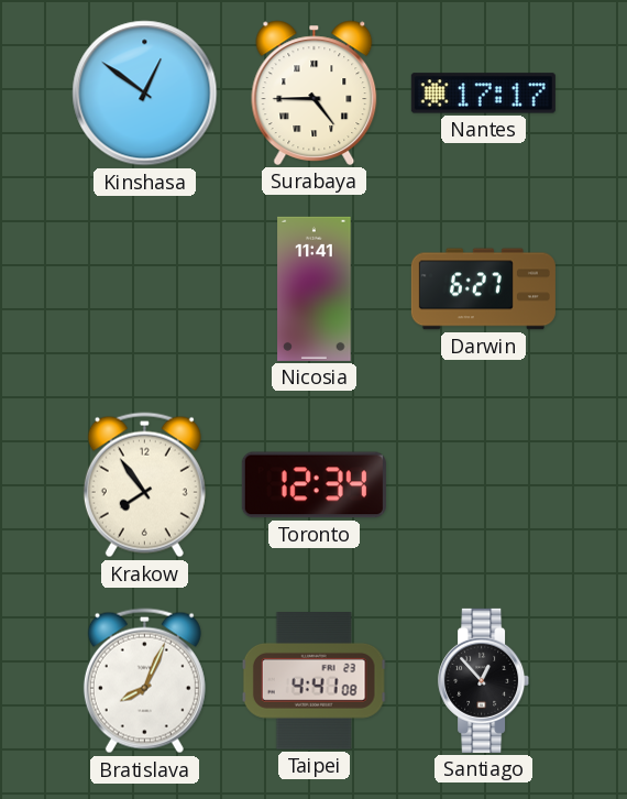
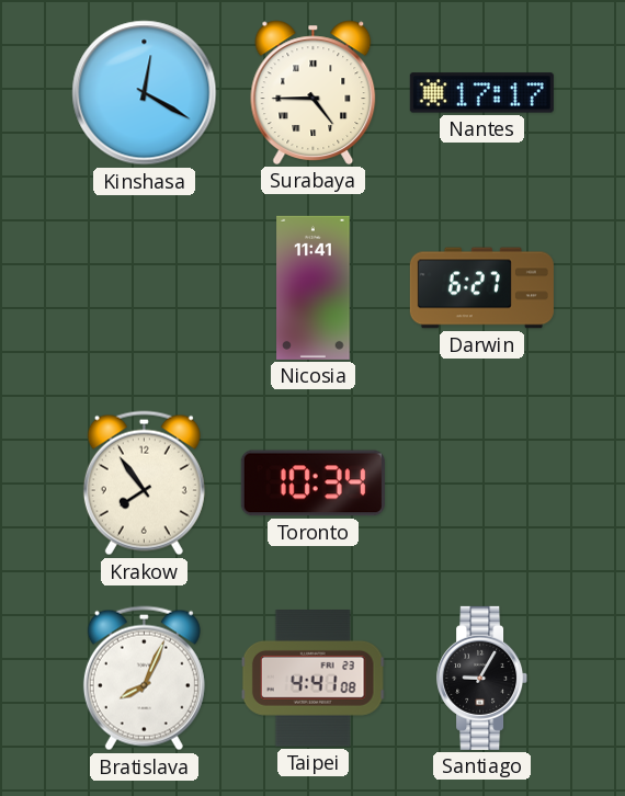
Kinshasa: 12:51 -> 12:20
Toronto: 12:34 -> 10:34
Santiago: 12:53 -> 9:05
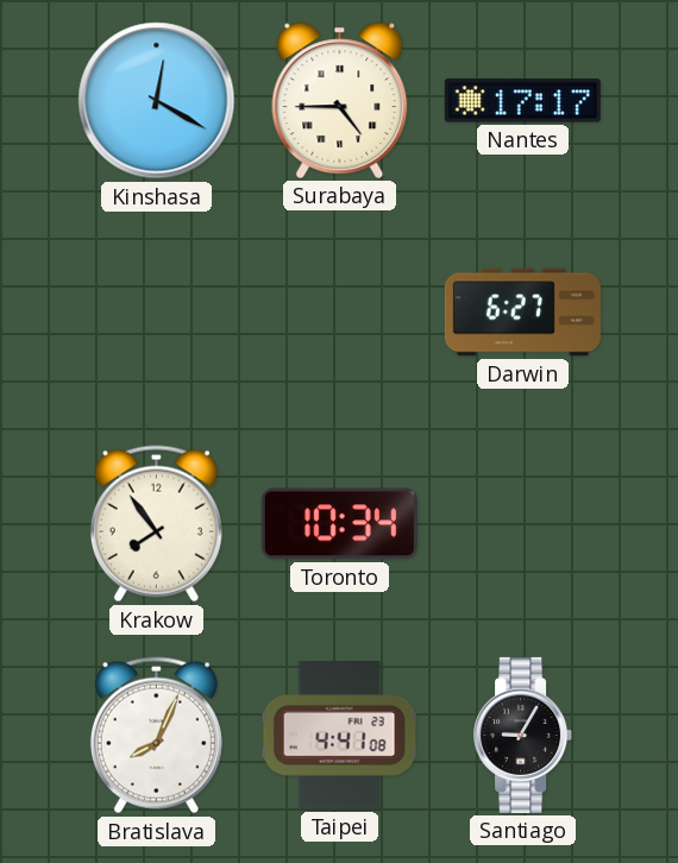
Nicosia: 11:41 -> none
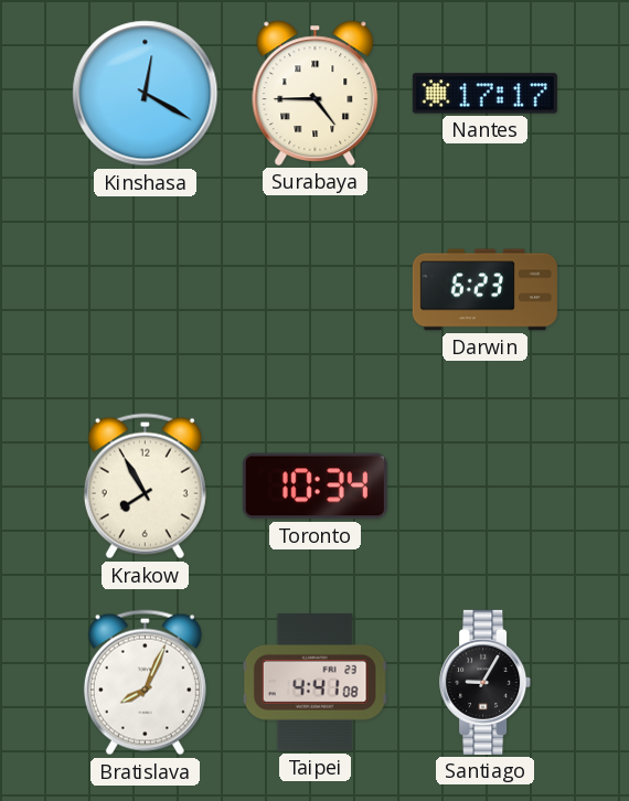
Darwin: 6:27 -> 6:23
Krakow: 7:54 -> 7:55
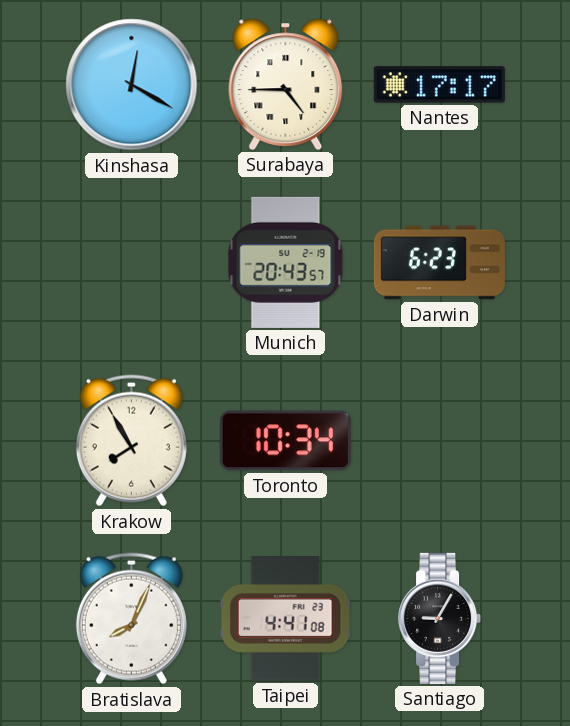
Munich: none -> 20:43
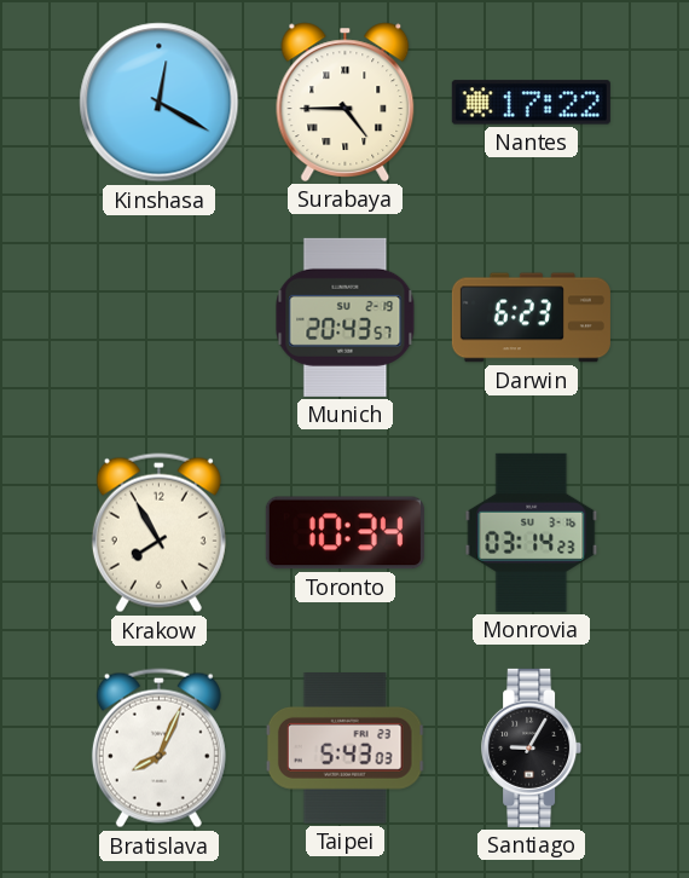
Nantes: 17:17 -> 17:22
Monrovia: none -> 03:14
Taipei: 4:41 -> 5:43
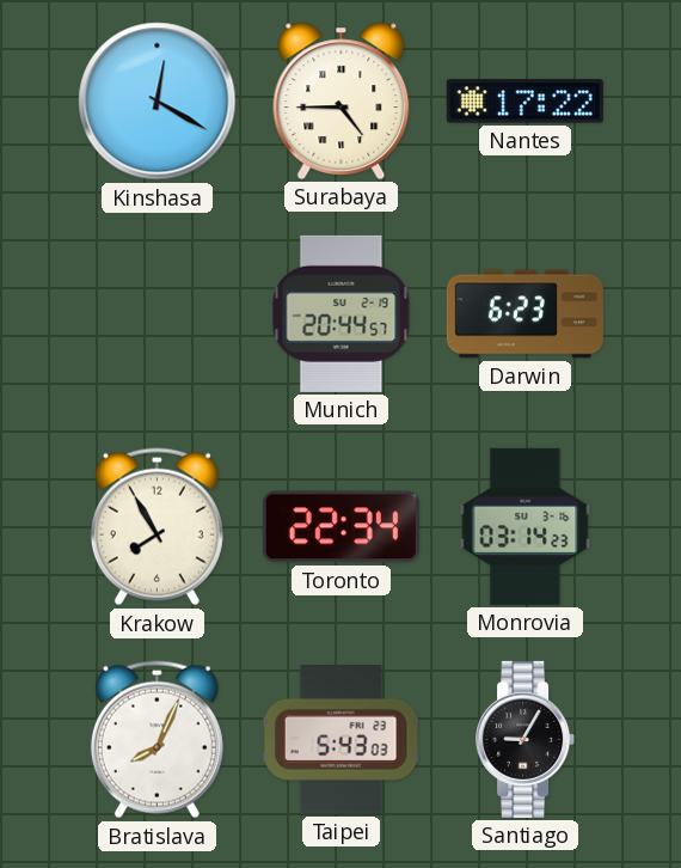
Munich: 20:43 -> 20:44
Toronto: 10:34 -> 22:34
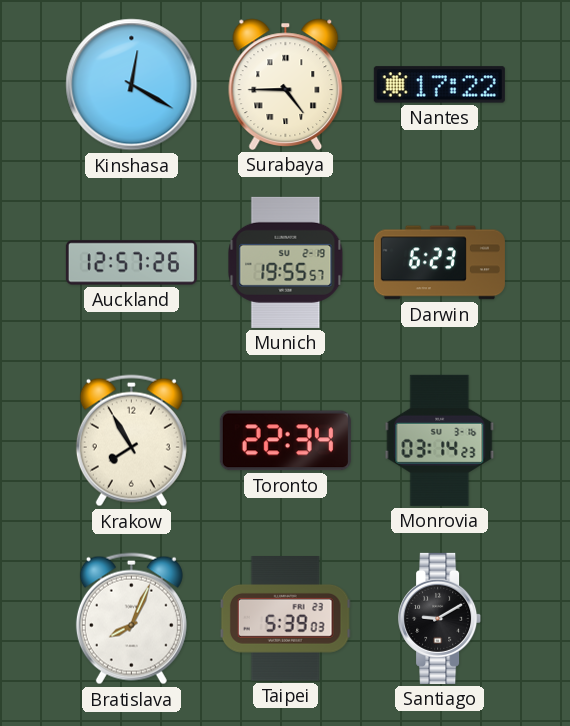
Auckland: none -> 12:57
Munich: 20:44 -> 19:55
Taipei: 5:43 -> 5:39
Santiago: 9:05 -> 9:10
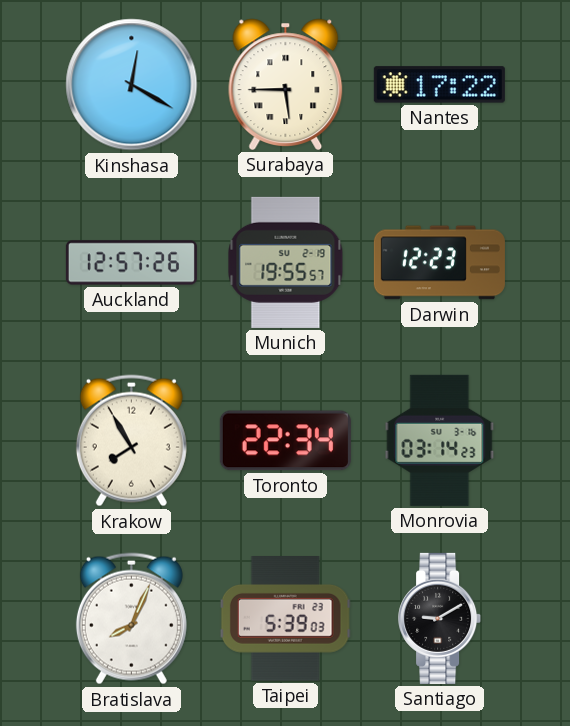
Surabaya: 4:45 -> 5:45
Darwin: 6:23 -> 12:23
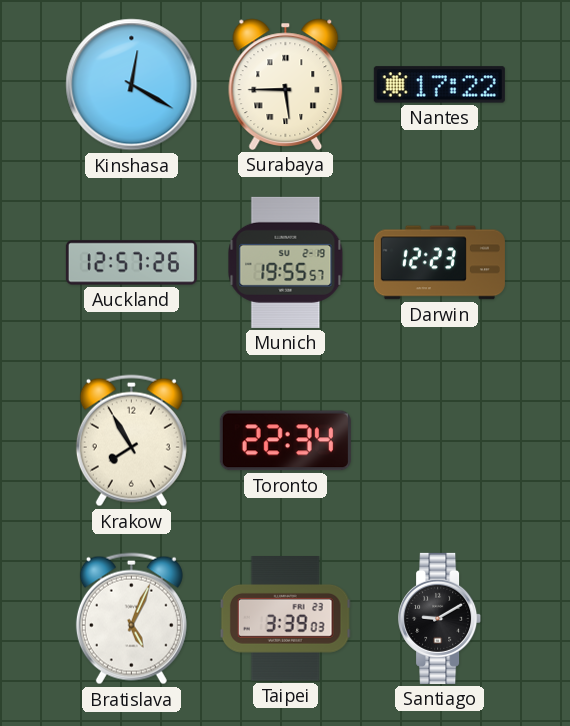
Monrovia: 03:14 -> none
Bratislava: 8:04 -> 5:04
Taipei: 5:39 -> 3:39
